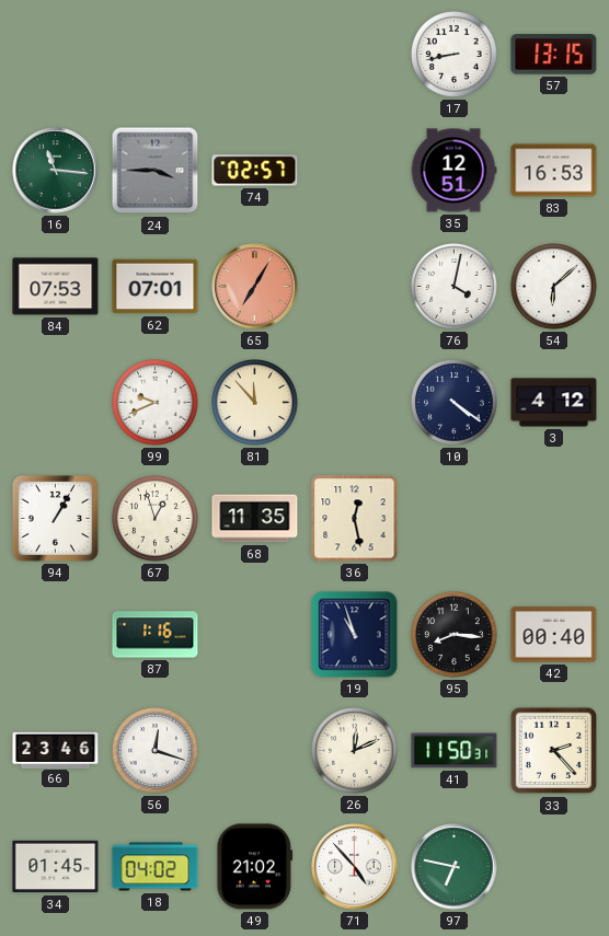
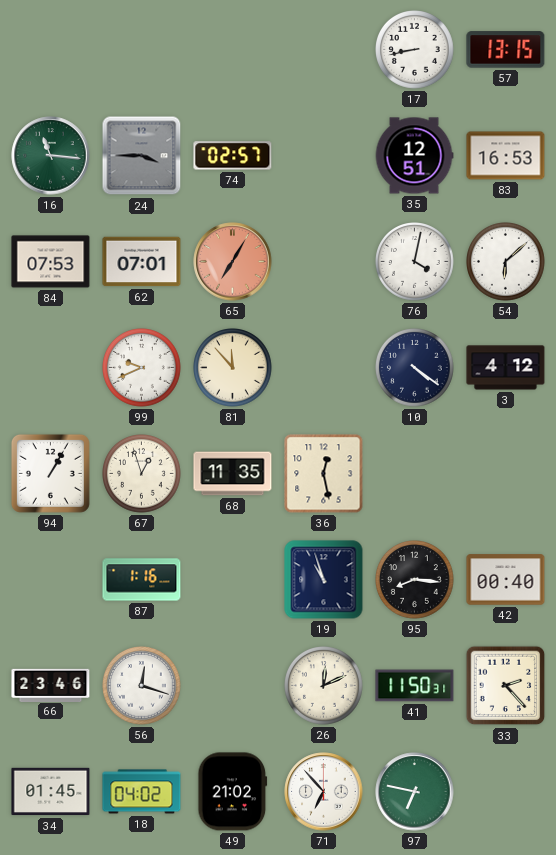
71: 4:53 -> 6:53
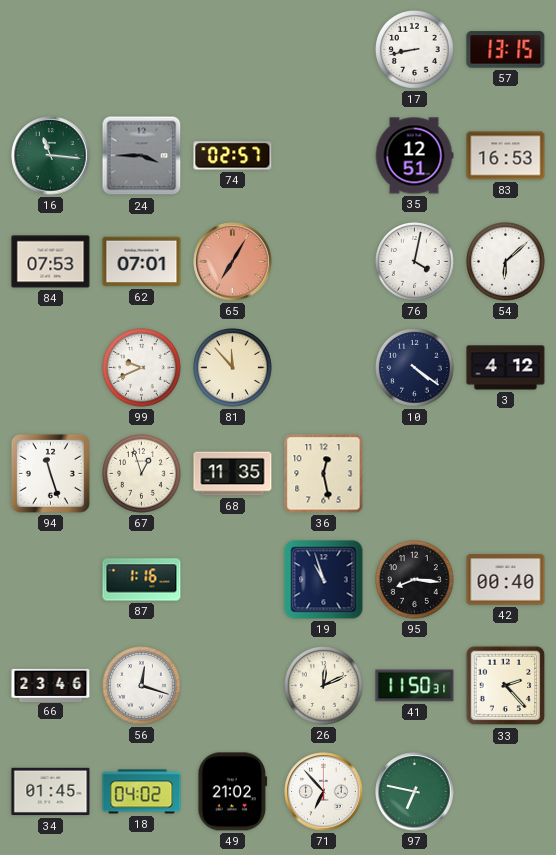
94: 1:05 -> 11:27
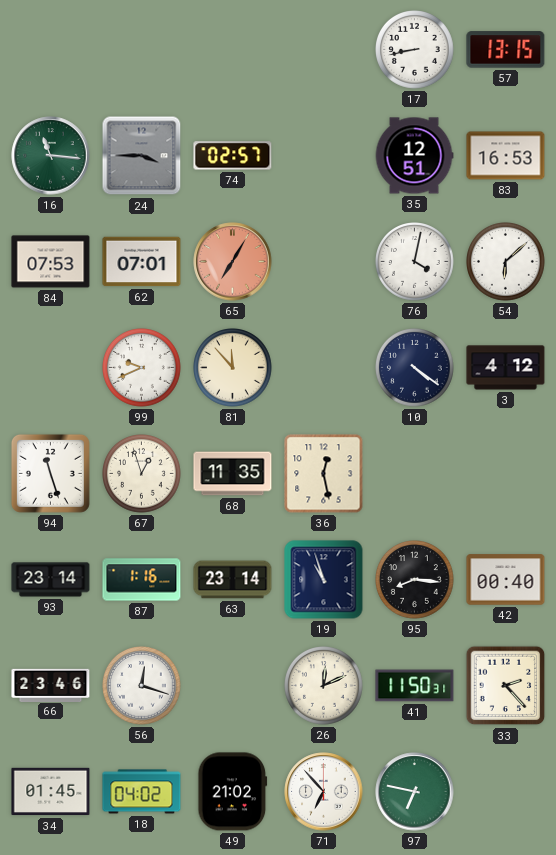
93: none -> 23:14
63: none -> 23:14
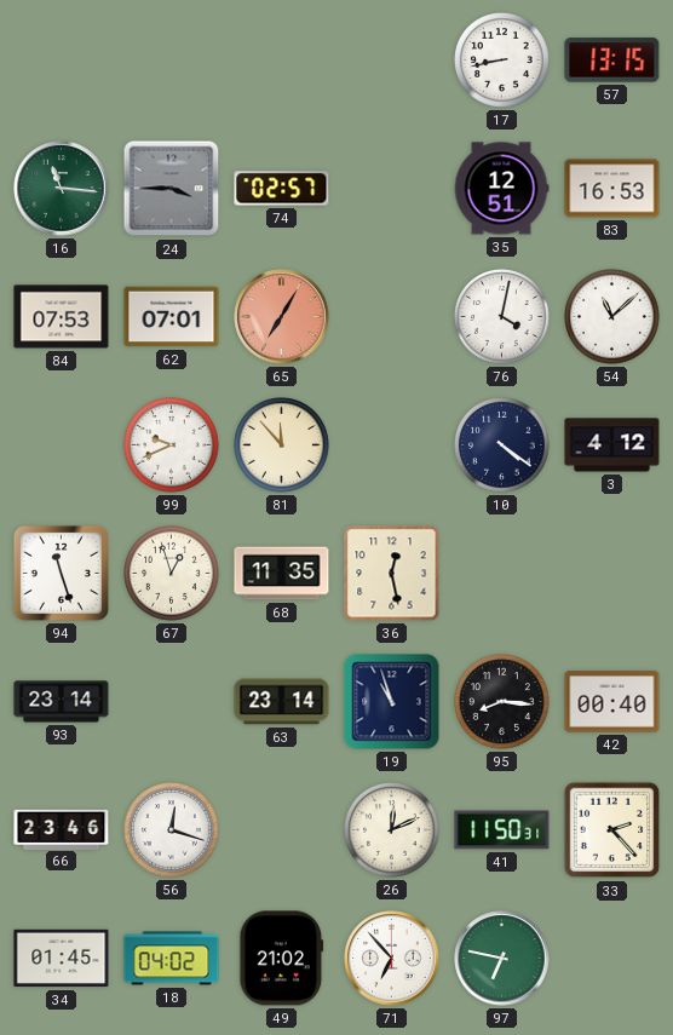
54: 6:08 -> 11:08
87: 1:16 -> none
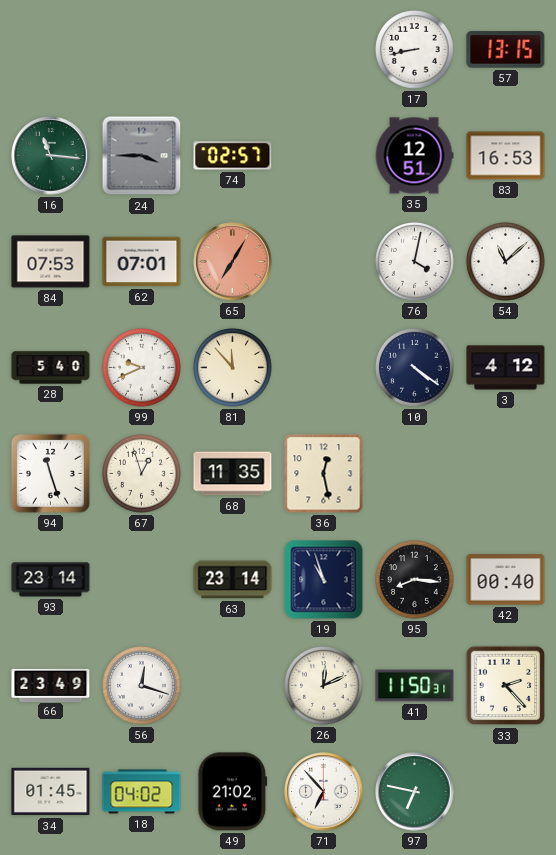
28: none -> 5:40
66: 23:46 -> 23:49
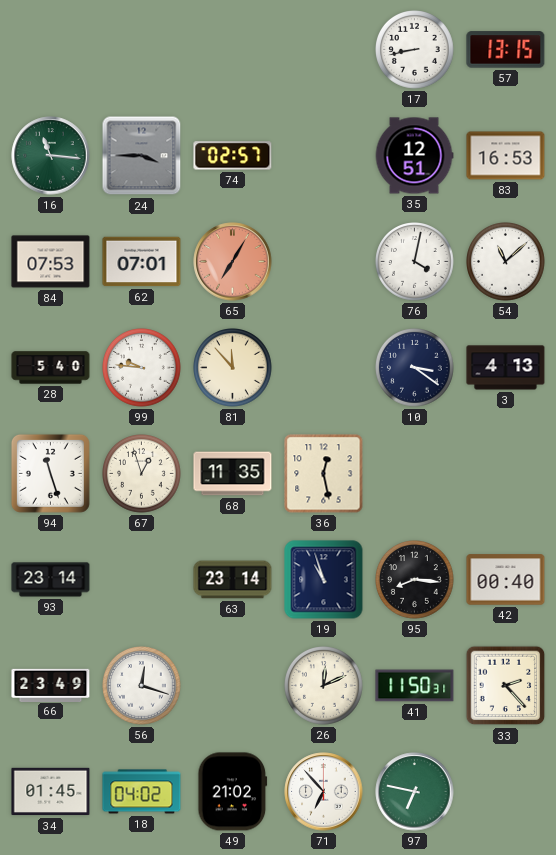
99: 9:41 -> 9:46
10: 4:21 -> 3:21
3: 4:12 -> 4:13
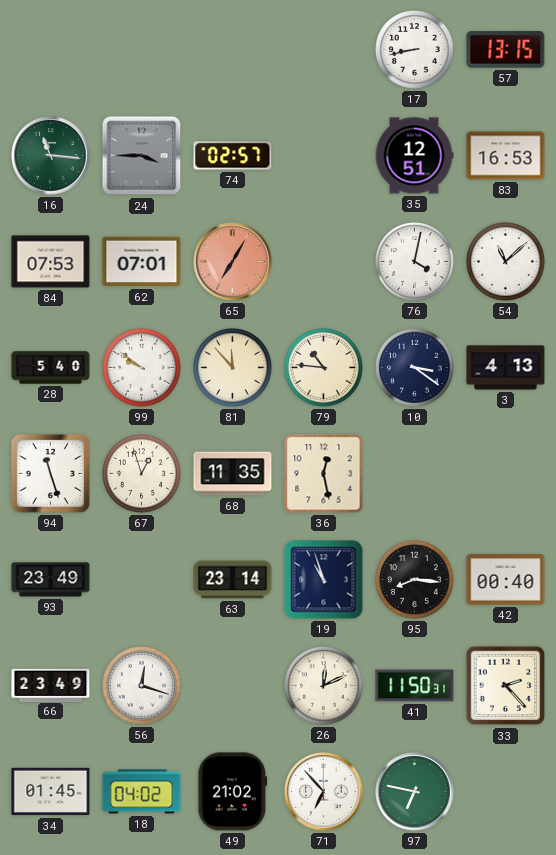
99: 9:46 -> 9:51
79: none -> 10:46
93: 23:14 -> 23:49
